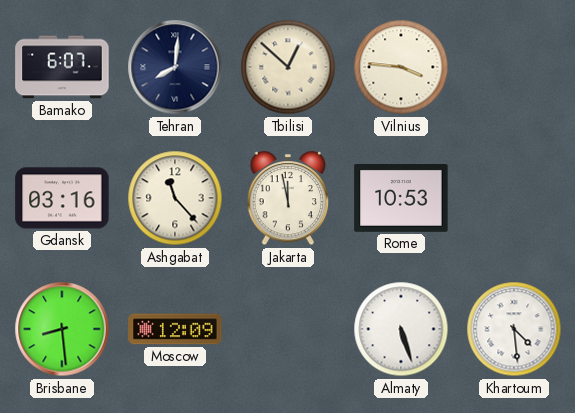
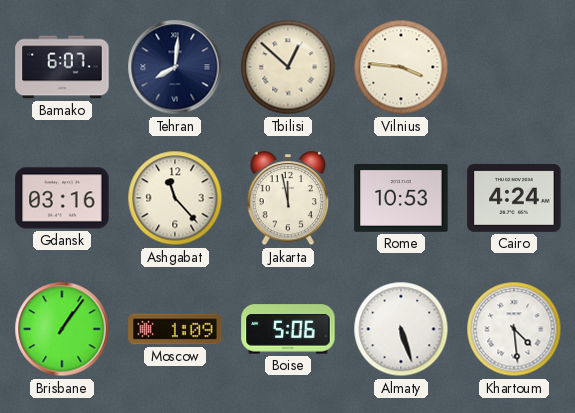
Cairo: none -> 4:24
Brisbane: 8:29 -> 1:06
Moscow: 12:09 -> 1:09
Boise: none -> 5:06
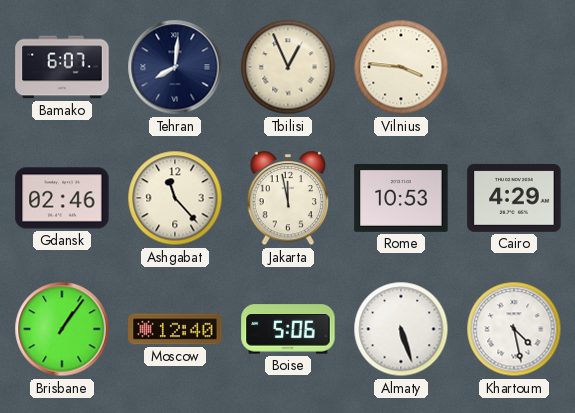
Tbilisi: 12:52 -> 12:56
Gdansk: 03:16 -> 02:46
Cairo: 4:24 -> 4:29
Moscow: 1:09 -> 12:40
Khartoum: 4:29 -> 4:28
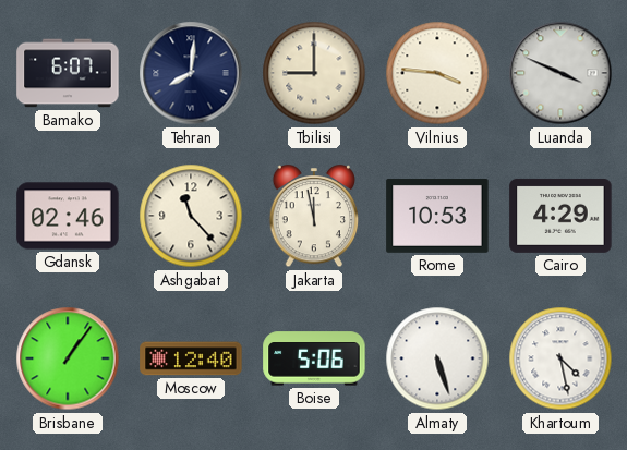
Tbilisi: 12:56 -> 9:00
Luanda: none -> 3:49
